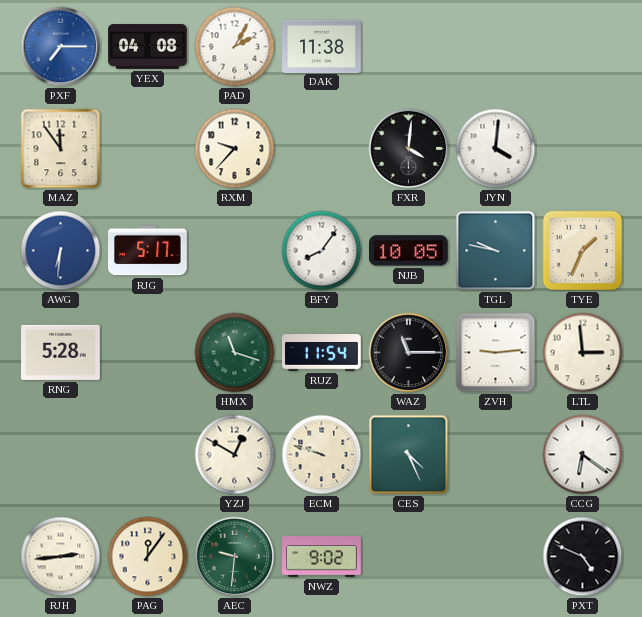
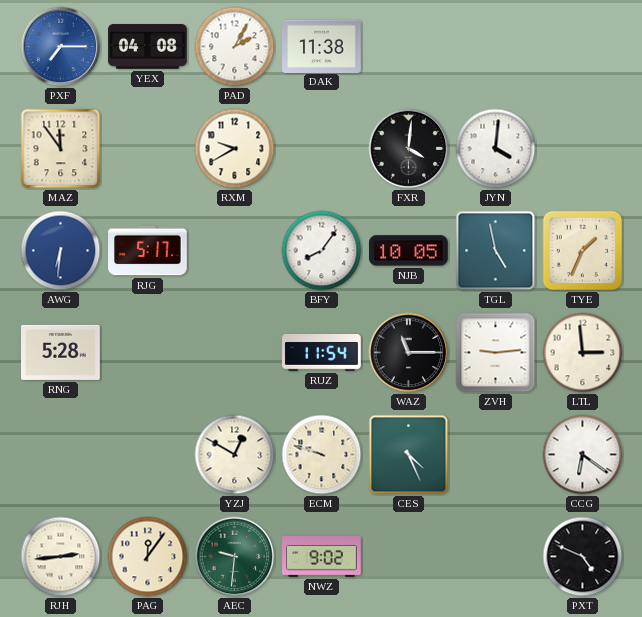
RXM: 9:37 -> 9:40
TGL: 9:47 -> 4:58
HMX: 11:18 -> none
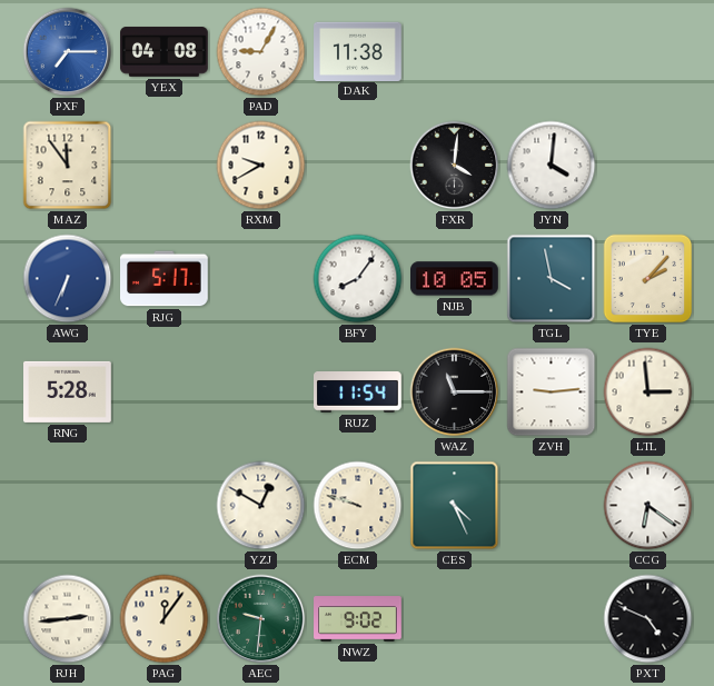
PAD: 2:05 -> 9:05
AWG: 6:31 -> 6:34
TGL: 4:58 -> 3:58
TYE: 1:34 -> 2:07
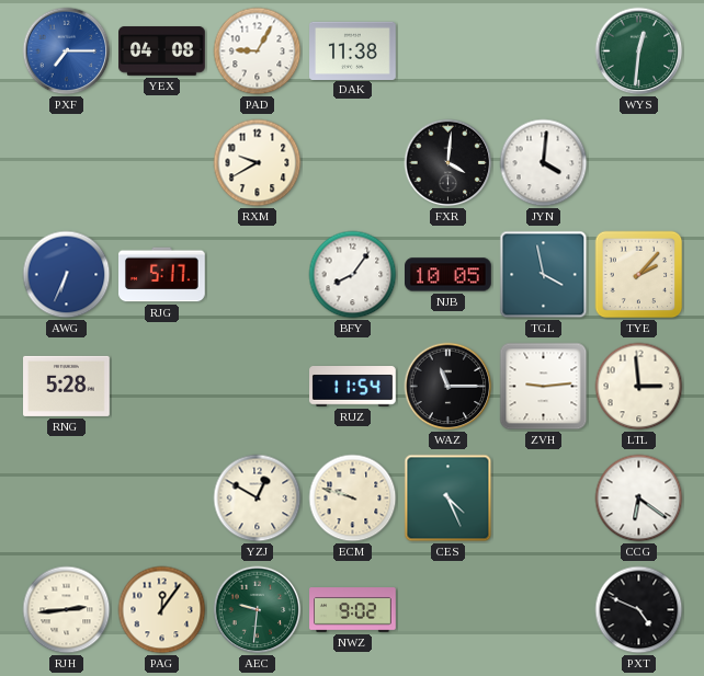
WYS: none -> 12:31
MAZ: 11:54 -> none
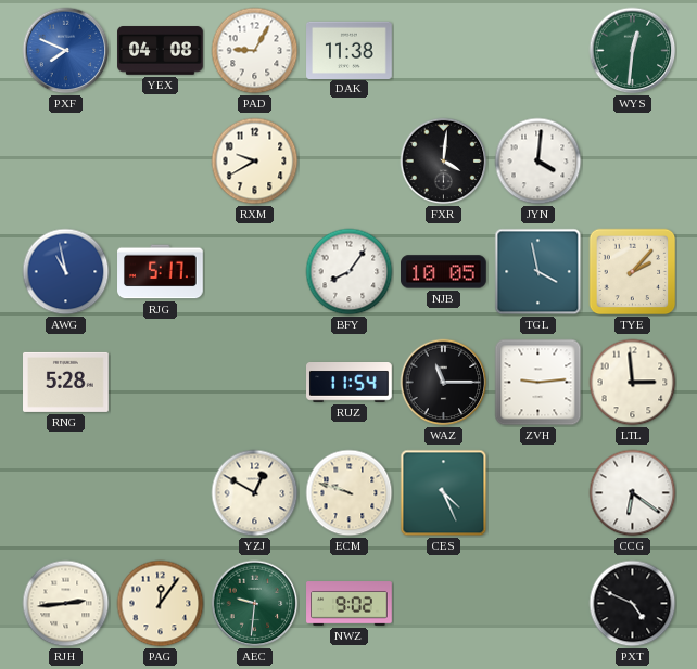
PXF: 7:15 -> 7:49
AWG: 6:34 -> 10:58
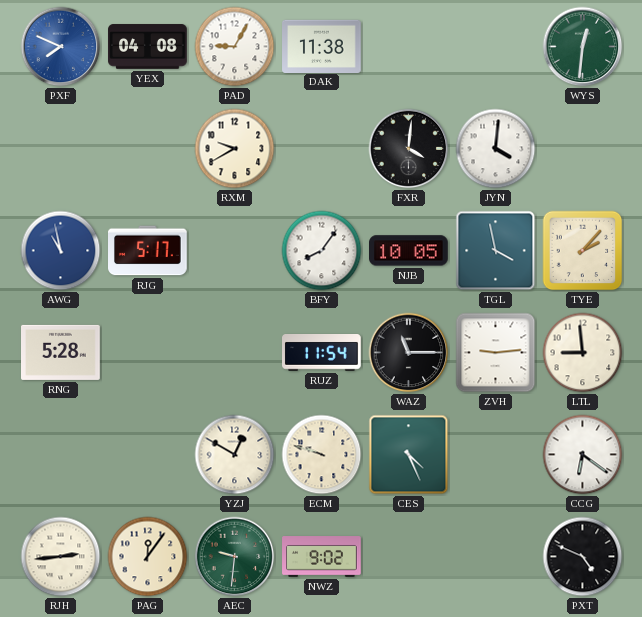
LTL: 2:59 -> 8:59
